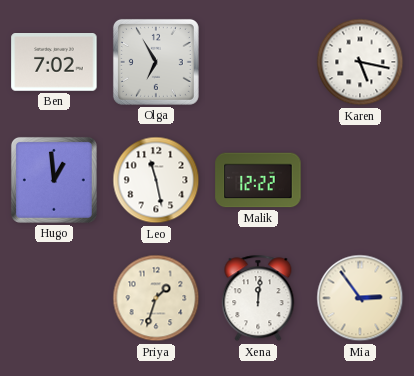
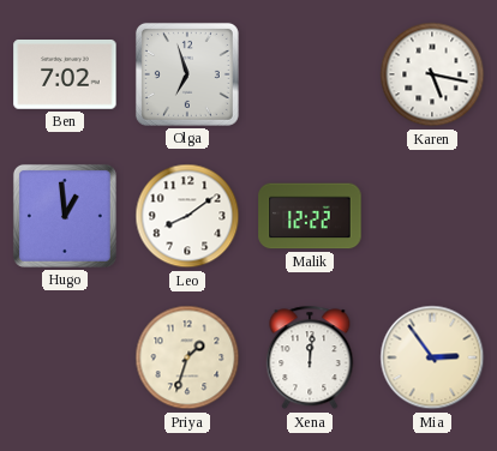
Olga: 6:55 -> 6:57
Leo: 11:28 -> 8:09
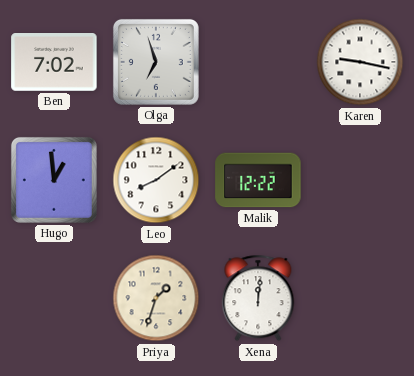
Karen: 5:17 -> 9:17
Mia: 2:54 -> none
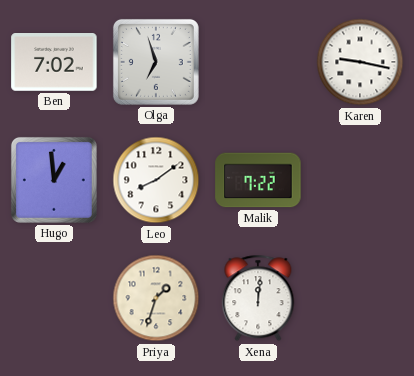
Malik: 12:22 -> 7:22
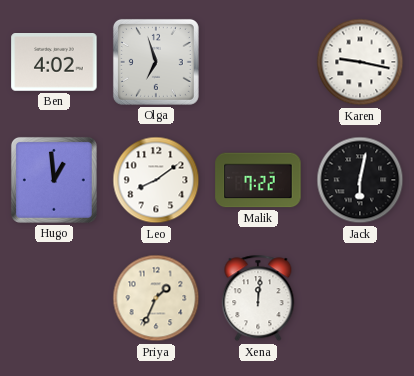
Ben: 7:02 -> 4:02
Jack: none -> 6:02
Priya: 1:33 -> 1:34
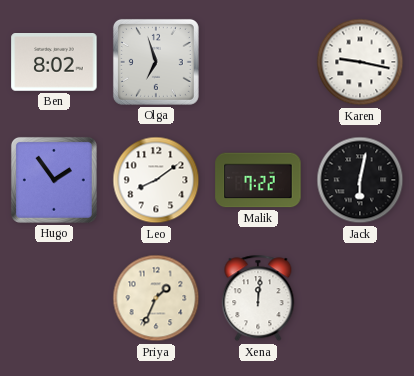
Ben: 4:02 -> 8:02
Hugo: 12:59 -> 1:54
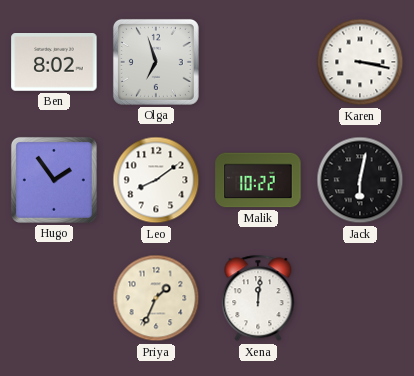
Karen: 9:17 -> 3:17
Malik: 7:22 -> 10:22
